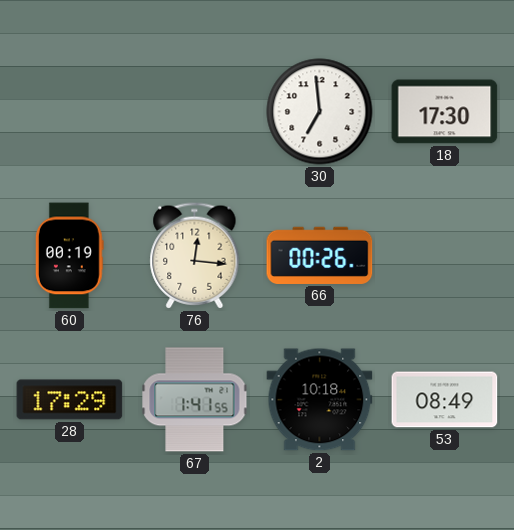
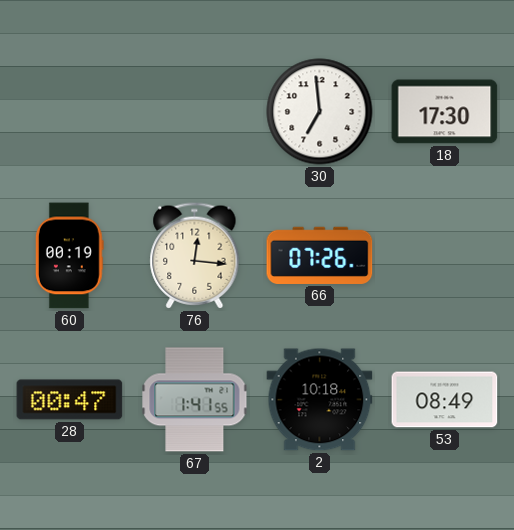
66: 00:26 -> 07:26
28: 17:29 -> 00:47
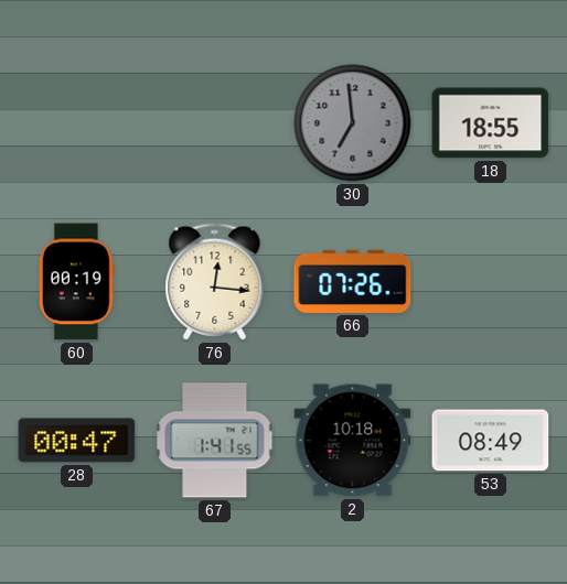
30 dial: white -> grey
18: 17:30 -> 18:55
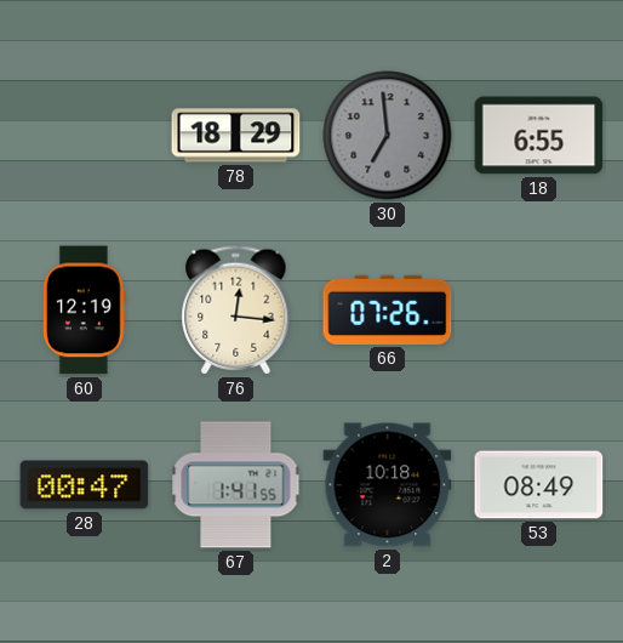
78: none -> 18:29
18: 18:55 -> 6:55
60: 00:19 -> 12:19
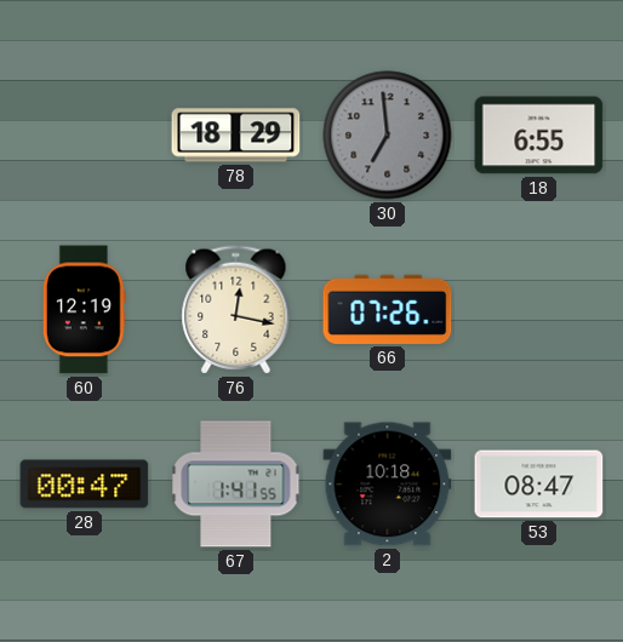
76: 12:16 -> 12:17
53: 08:49 -> 08:47
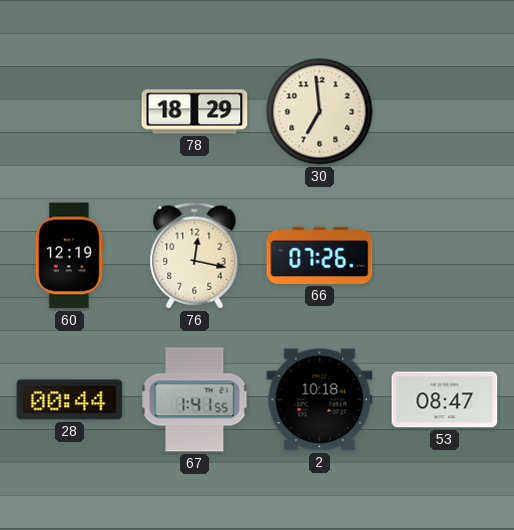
30 dial: grey -> cream
18: 6:55 -> none
28: 00:47 -> 00:44
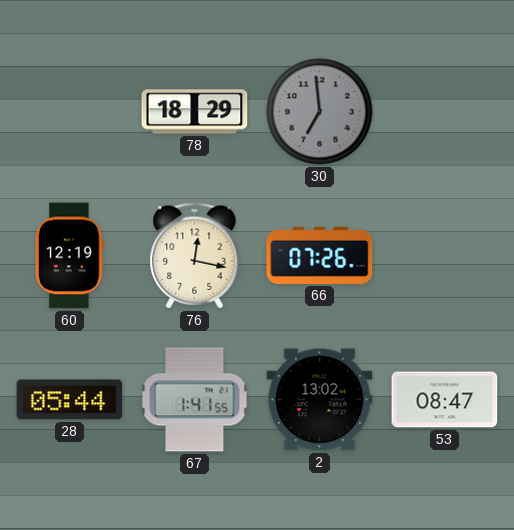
30 dial: cream -> grey
28: 00:44 -> 05:44
2: 10:18 -> 13:02
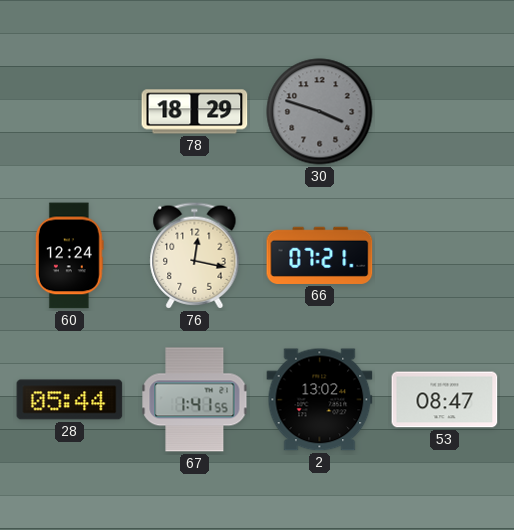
30: 6:59 -> 3:48
60: 12:19 -> 12:24
66: 07:26 -> 07:21
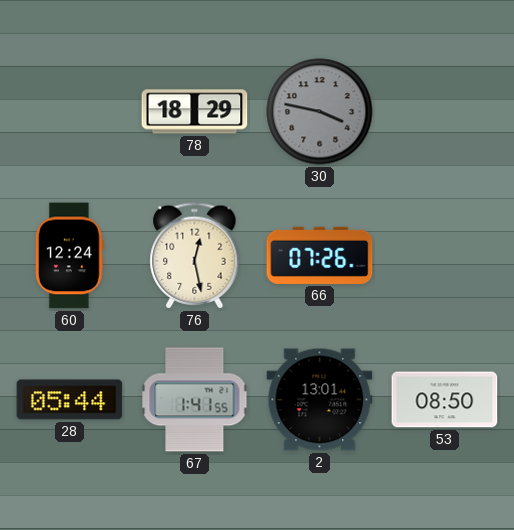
30: 3:48 -> 3:47
76: 12:17 -> 12:28
66: 07:21 -> 07:26
2: 13:02 -> 13:01
53: 08:47 -> 08:50
